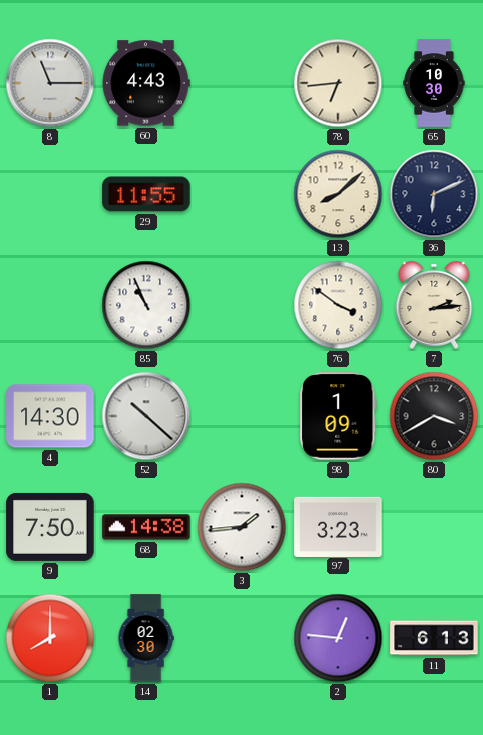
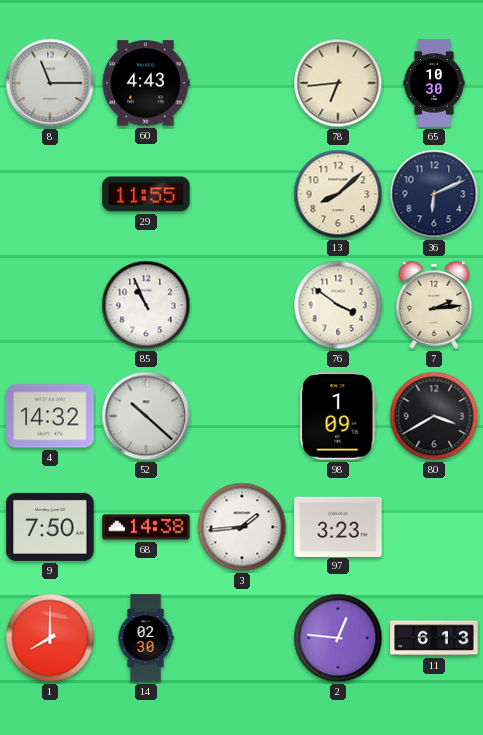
4: 14:30 -> 14:32
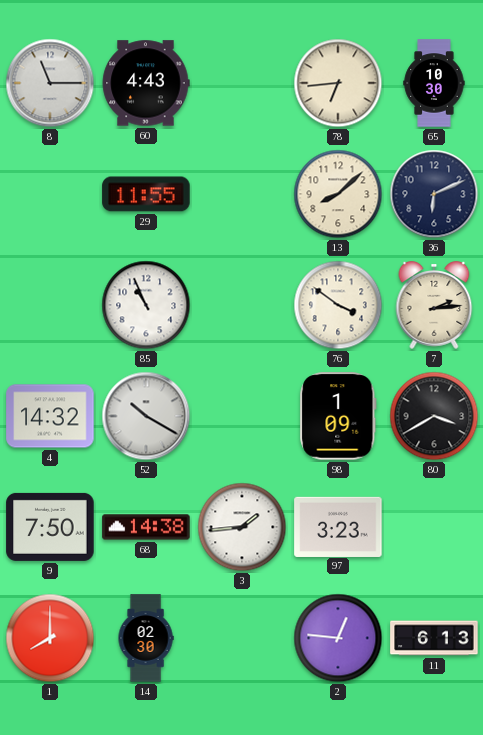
52: 10:22 -> 10:20
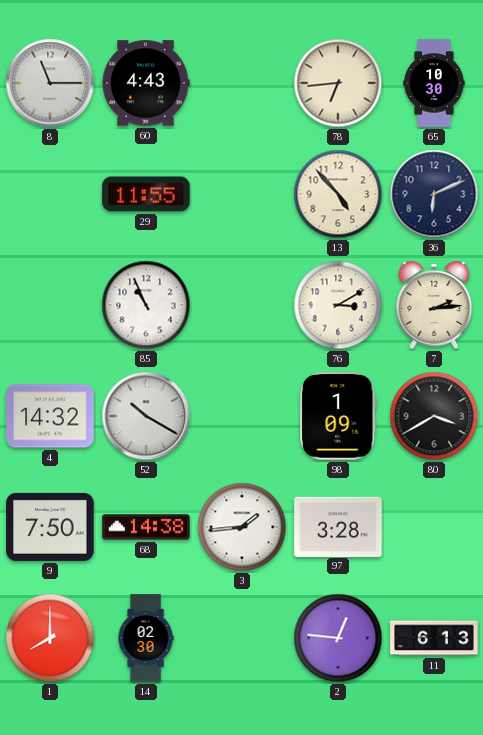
13: 8:08 -> 4:53
76: 3:51 -> 3:10
97: 3:23 -> 3:28
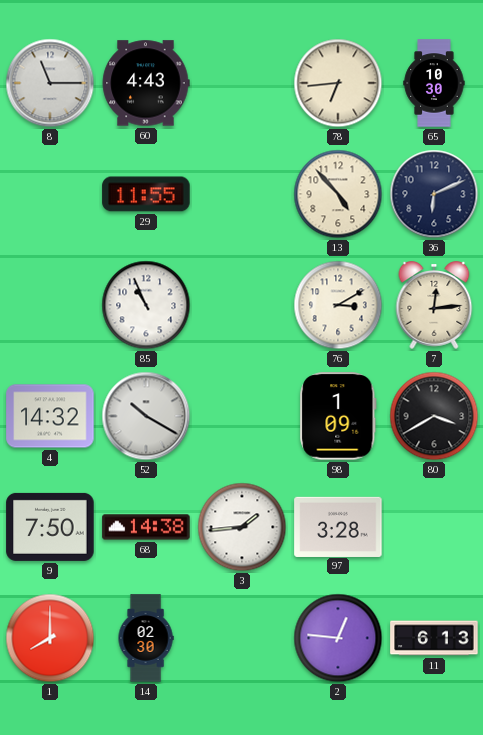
7: 2:14 -> 12:14
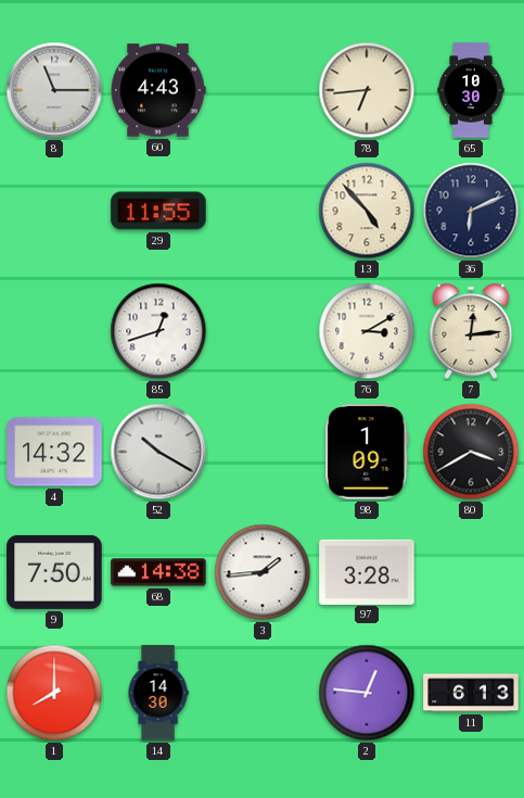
85: 10:56 -> 12:42
14: 02:30 -> 14:30
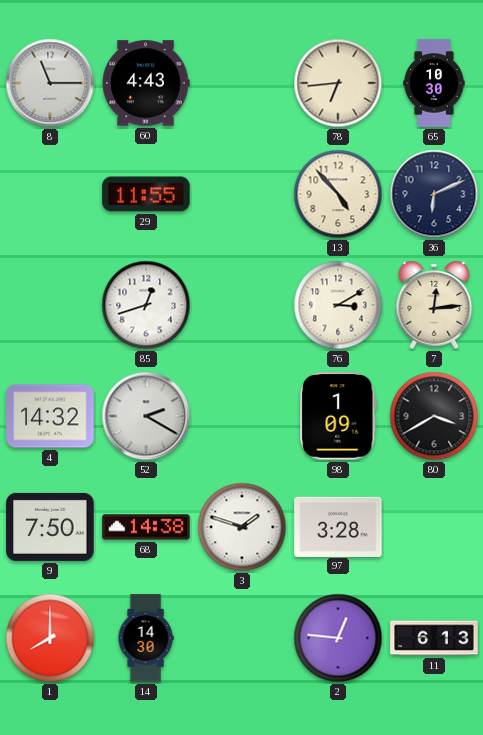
52: 10:20 -> 2:20
3: 1:44 -> 1:48
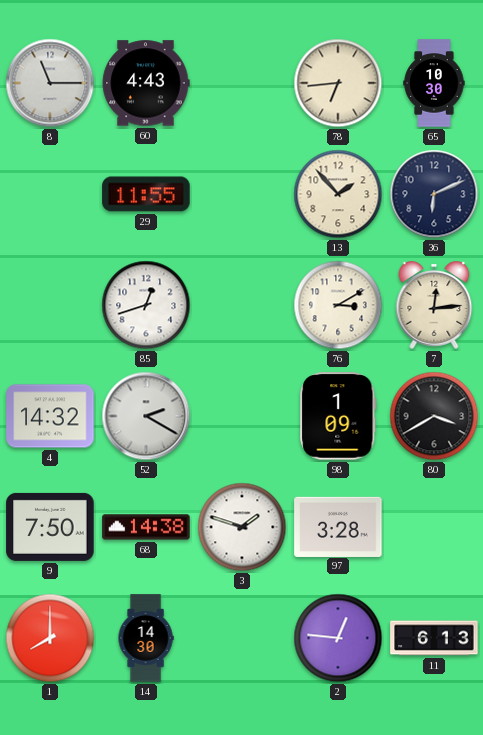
13: 4:53 -> 1:53
